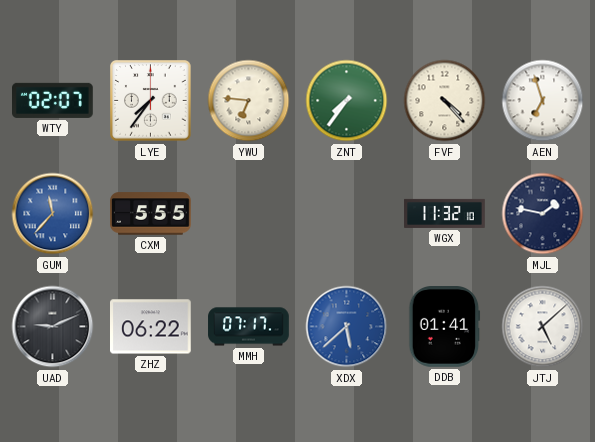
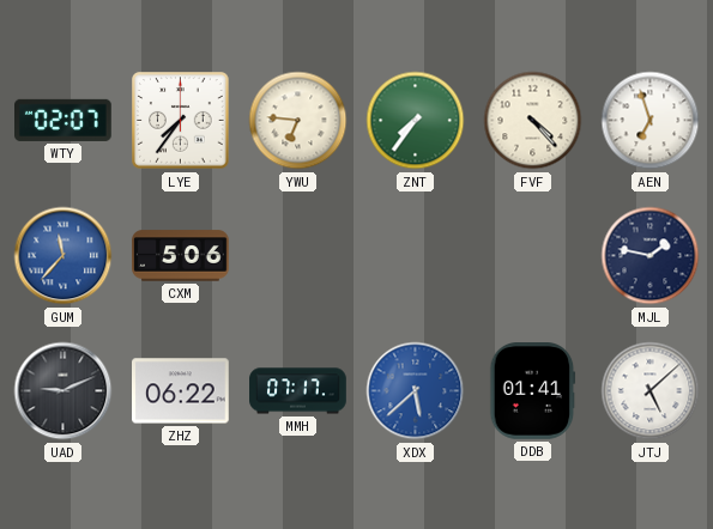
CXM: 5:55 -> 5:06
WGX: 11:32 -> none
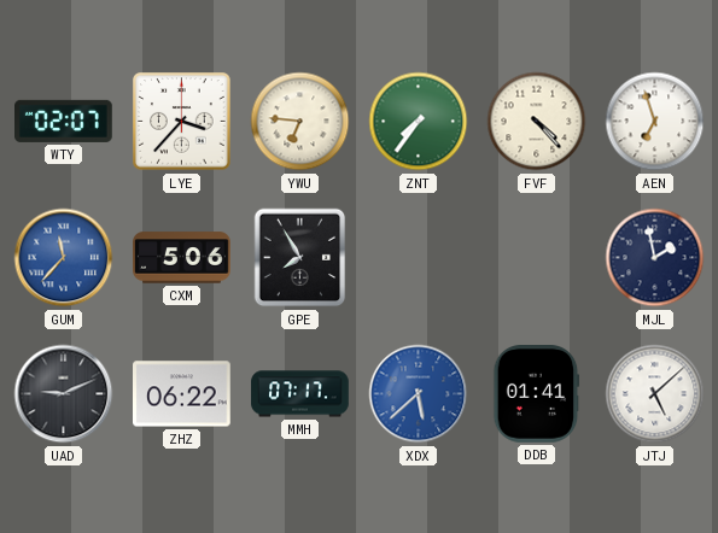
LYE: 7:36 -> 3:37
GPE: none -> 7:55
MJL: 1:47 -> 1:58
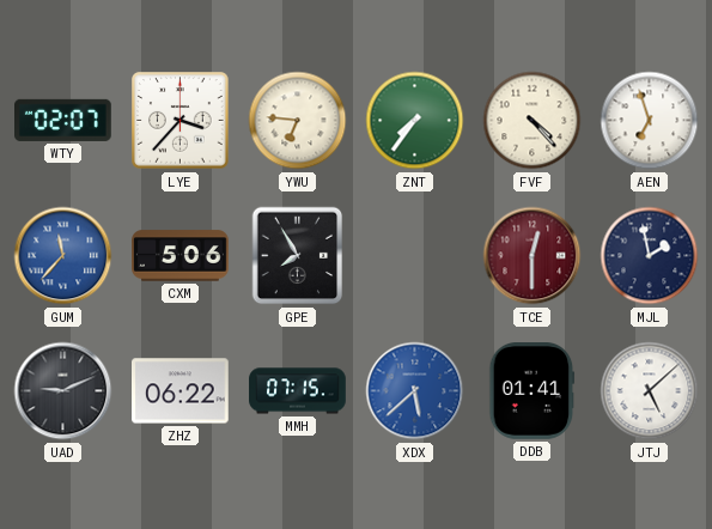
TCE: none -> 12:30
MMH: 07:17 -> 07:15
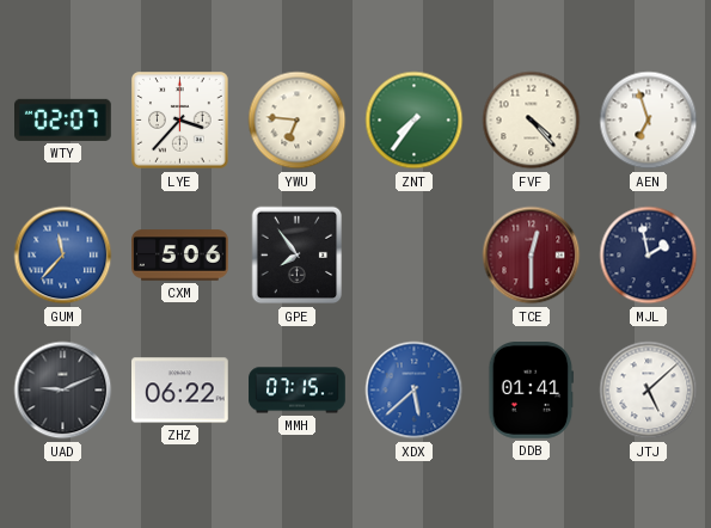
GPE: 7:55 -> 7:54
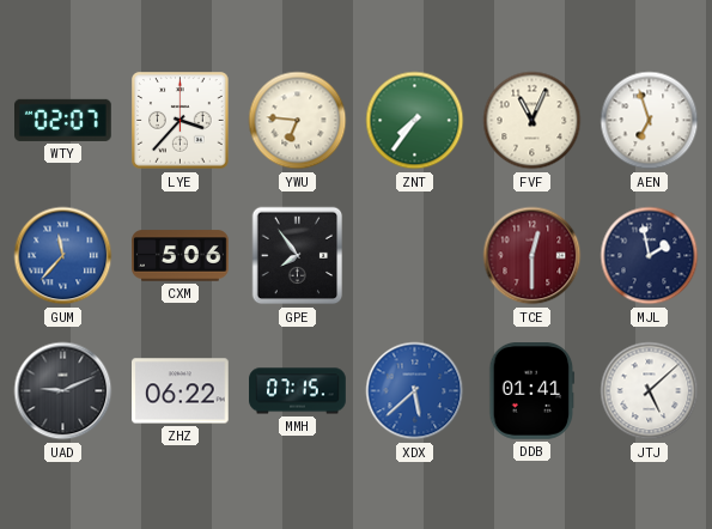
FVF: 4:23 -> 11:04
